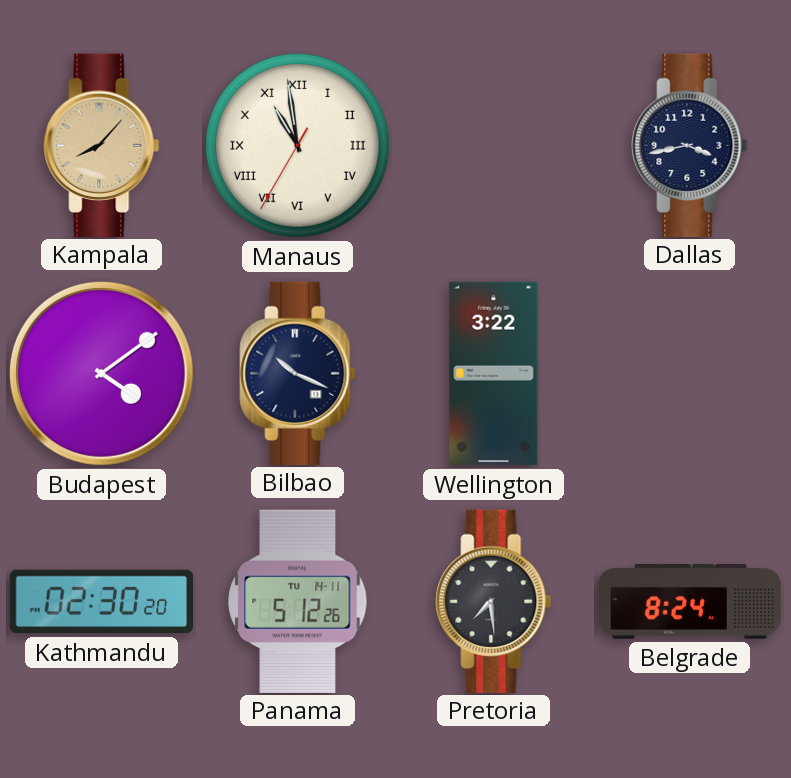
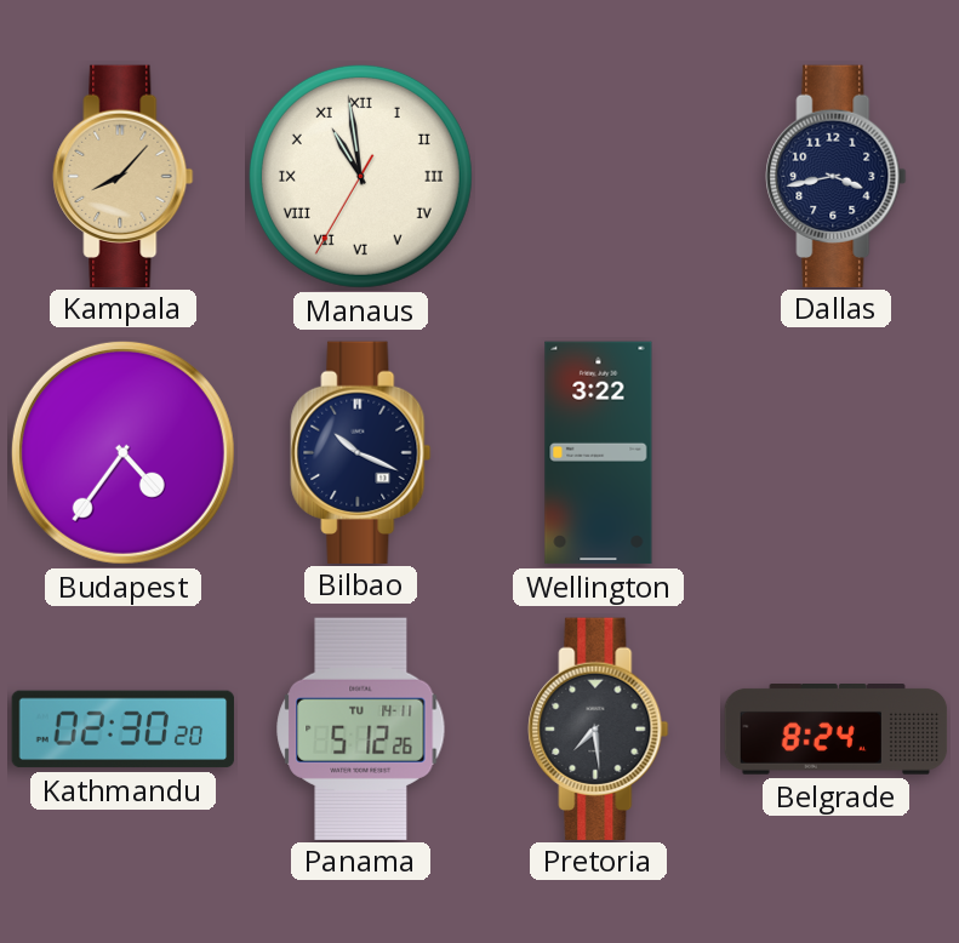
Budapest: 4:09 -> 4:36
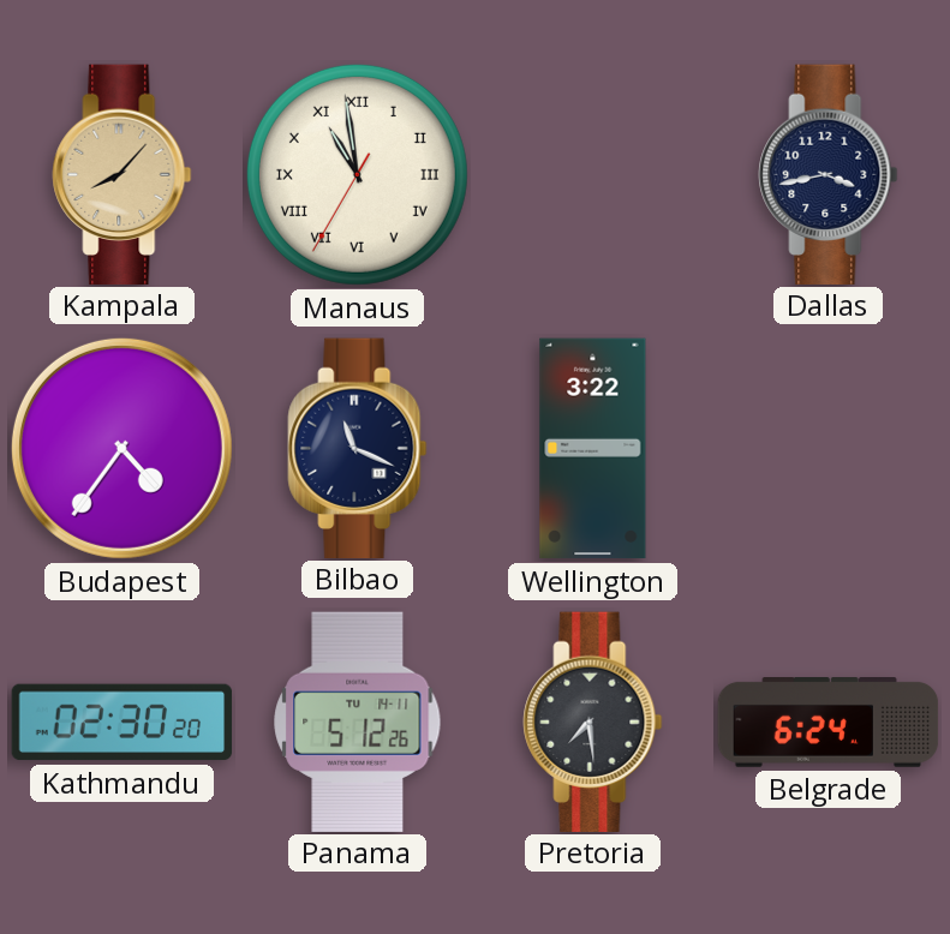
Bilbao: 10:19 -> 11:19
Belgrade: 8:24 -> 6:24
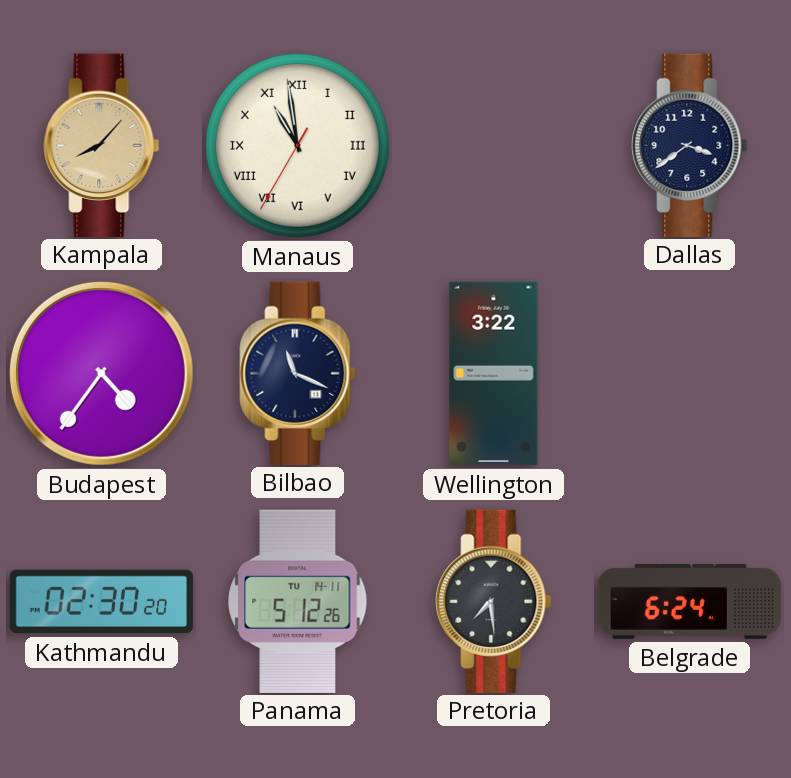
Dallas: 3:43 -> 3:39
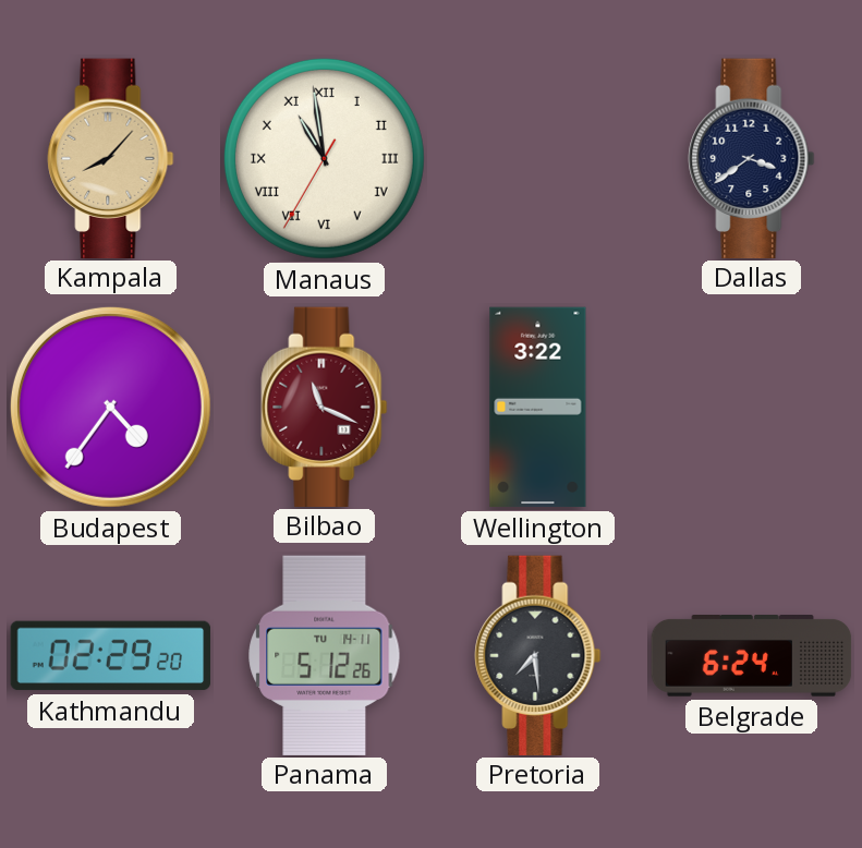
Bilbao dial: navy -> burgundy
Kathmandu: 02:30 -> 02:29
